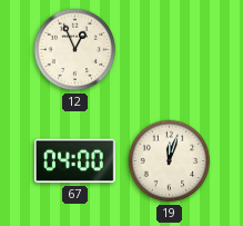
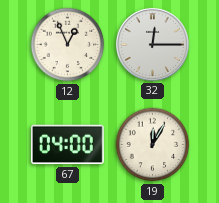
32: none -> 12:15
19: 12:03 -> 12:05
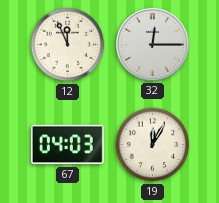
12: 12:56 -> 11:56
67: 04:00 -> 04:03
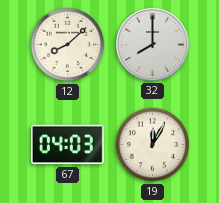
12: 11:56 -> 8:08
32: 12:15 -> 8:00
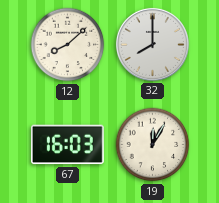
67: 04:03 -> 16:03
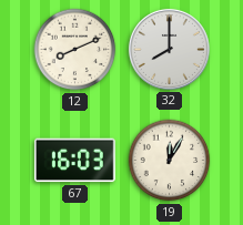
12: 8:08 -> 8:11
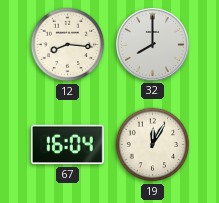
12: 8:11 -> 8:16
67: 16:03 -> 16:04
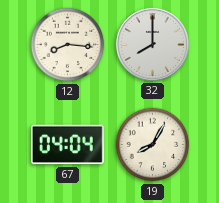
67: 16:04 -> 04:04
19: 12:05 -> 8:05
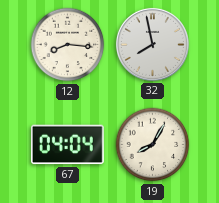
32: 8:00 -> 7:58
